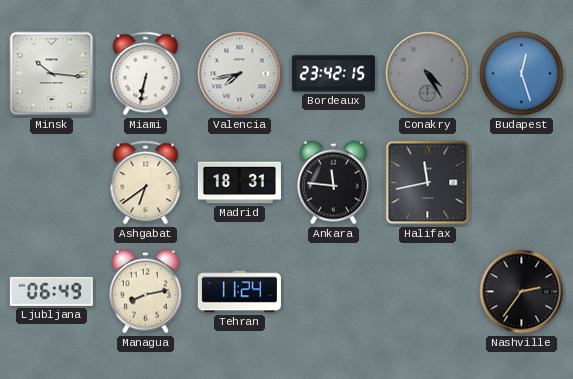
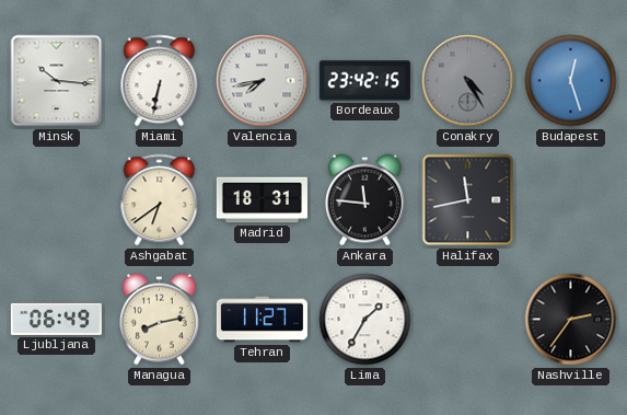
Tehran: 11:24 -> 11:27
Lima: none -> 1:35
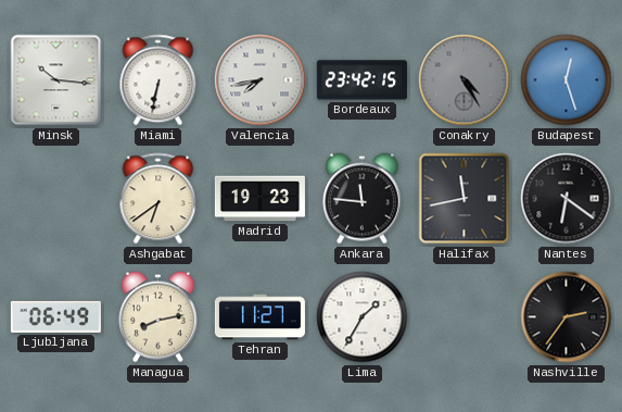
Madrid: 18:31 -> 19:23
Nantes: none -> 6:21
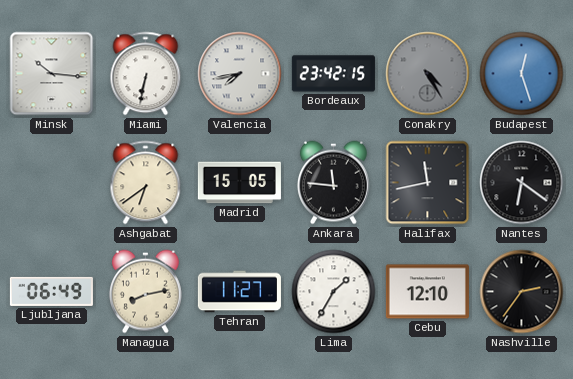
Madrid: 19:23 -> 15:05
Cebu: none -> 12:10
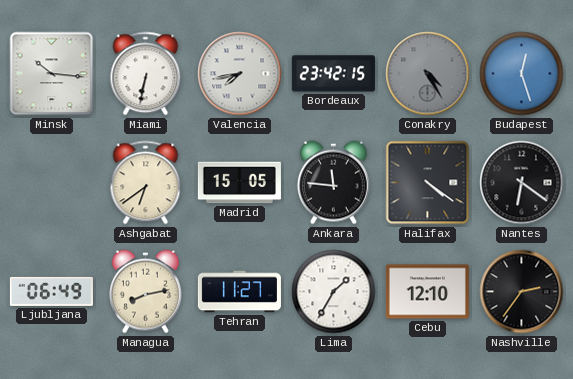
Halifax: 11:43 -> 4:21
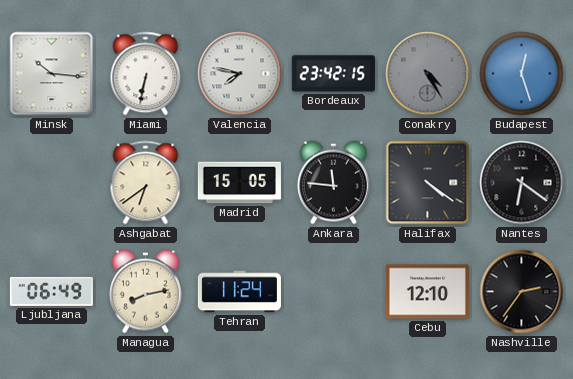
Valencia: 7:43 -> 7:47
Tehran: 11:27 -> 11:24
Lima: 1:35 -> none
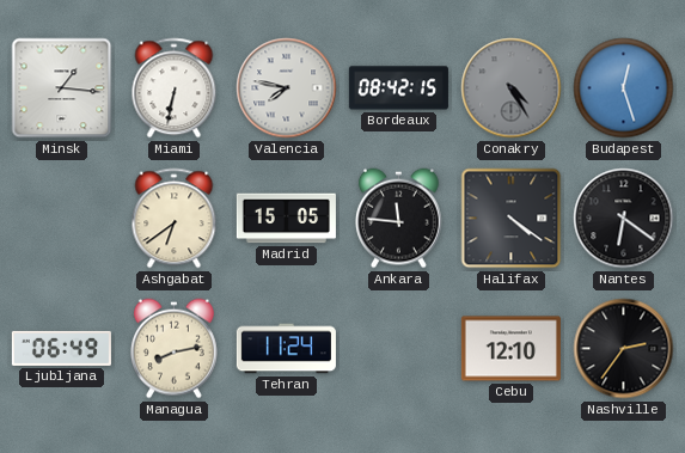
Minsk: 10:16 -> 1:16
Bordeaux: 23:42 -> 08:42
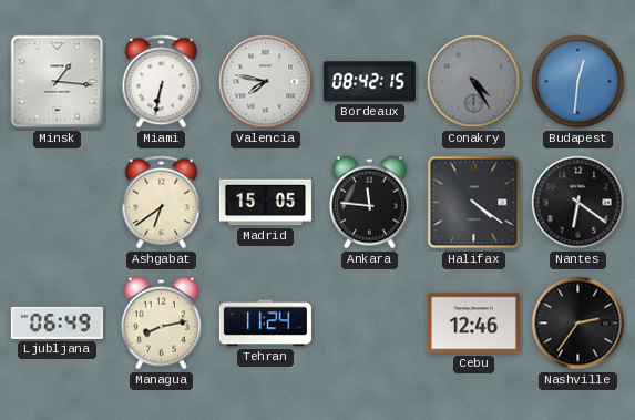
Budapest: 12:27 -> 12:31
Cebu: 12:10 -> 12:46
